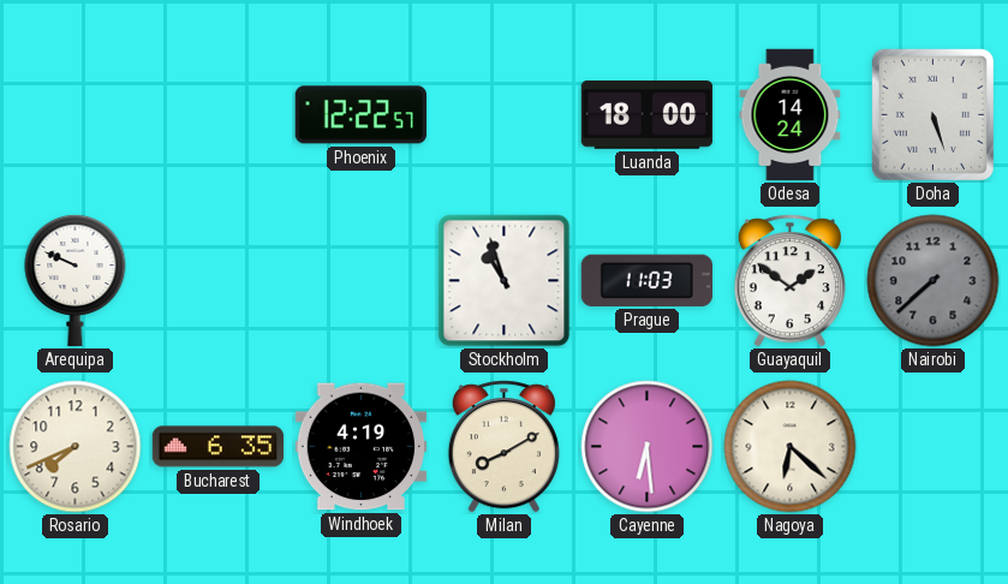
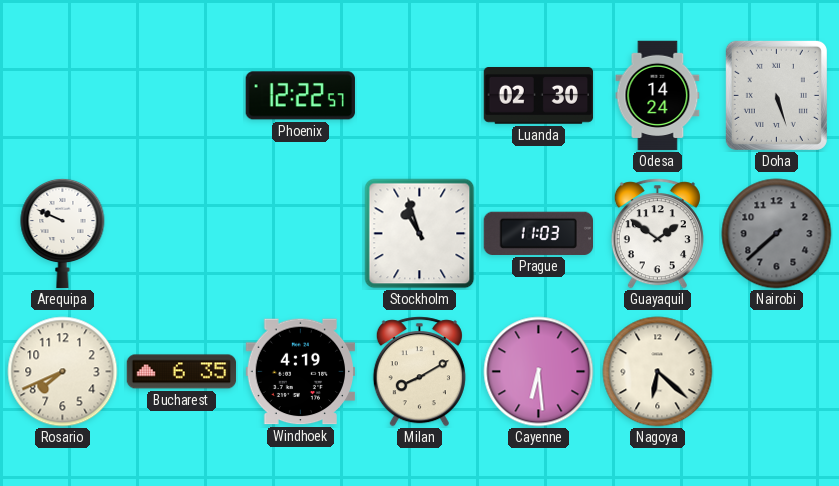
Luanda: 18:00 -> 02:30
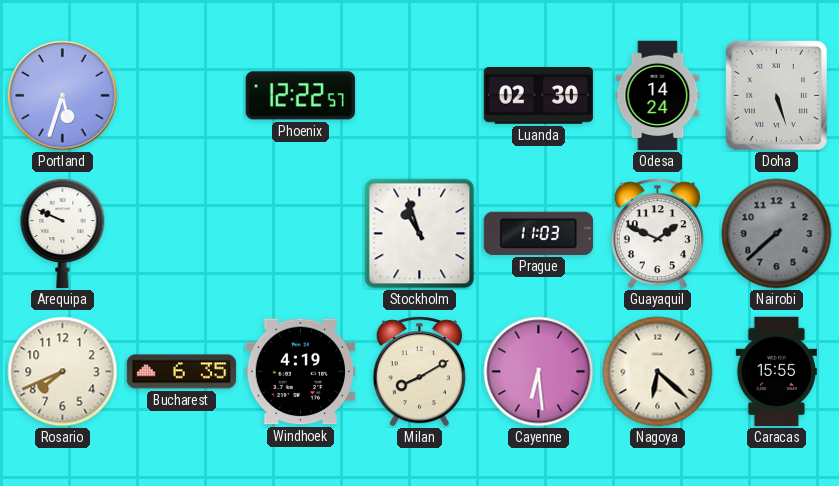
Portland: none -> 5:33
Guayaquil: 1:51 -> 1:49
Caracas: none -> 15:55
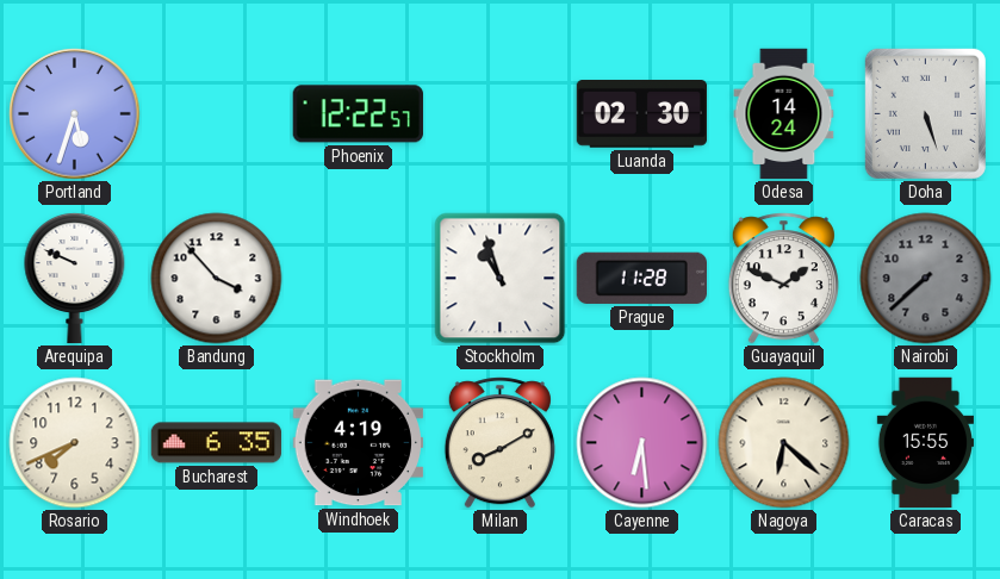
Bandung: none -> 3:53
Prague: 11:03 -> 11:28
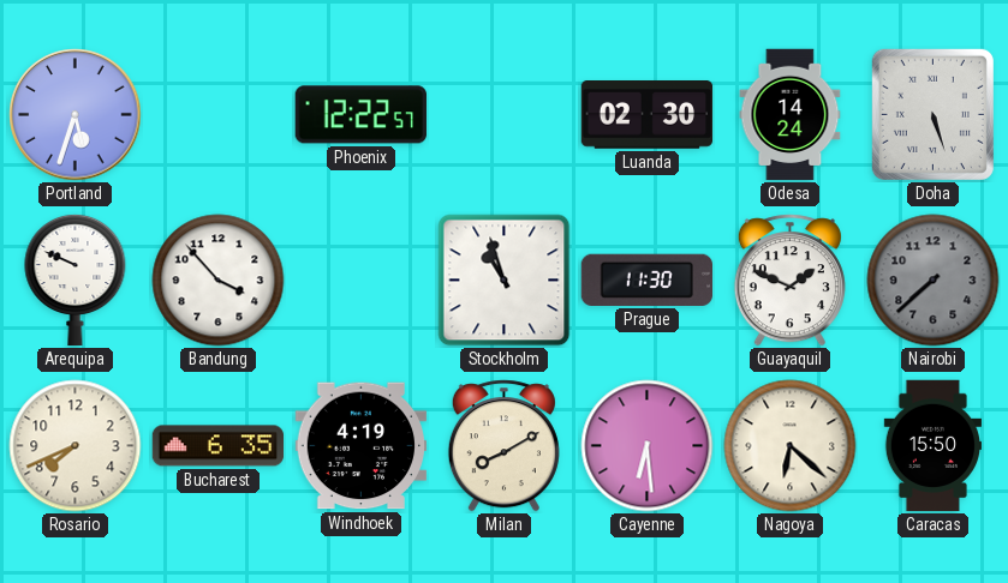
Prague: 11:28 -> 11:30
Caracas: 15:55 -> 15:50
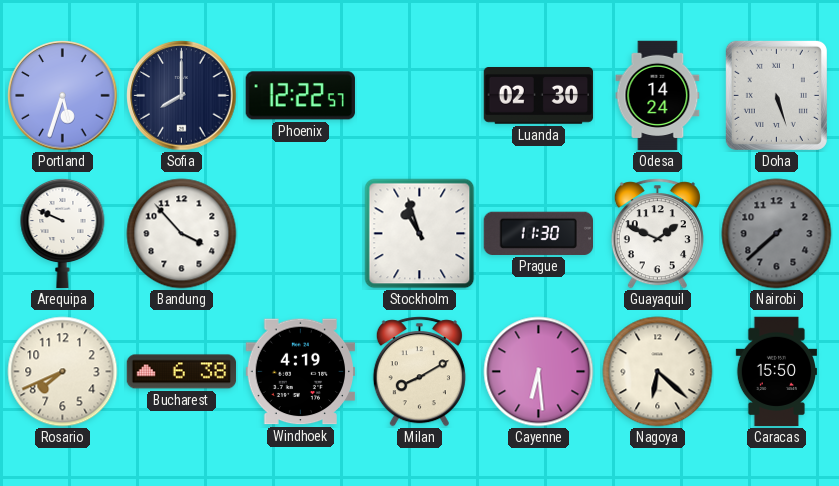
Sofia: none -> 8:00
Bucharest: 6:35 -> 6:38
